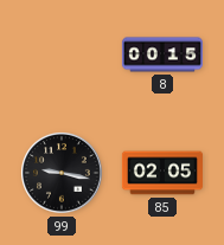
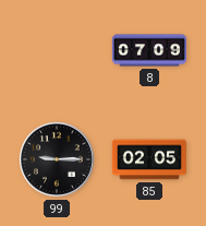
8: 00:15 -> 07:09
99: 9:17 -> 9:15
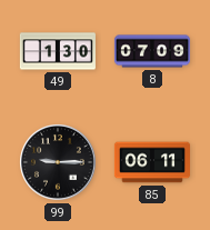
49: none -> 1:30
85: 02:05 -> 06:11
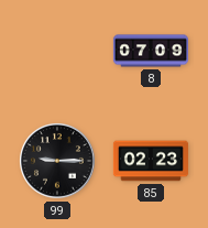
49: 1:30 -> none
85: 06:11 -> 02:23
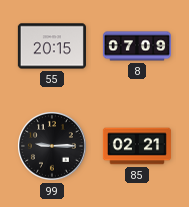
55: none -> 20:15
85: 02:23 -> 02:21
